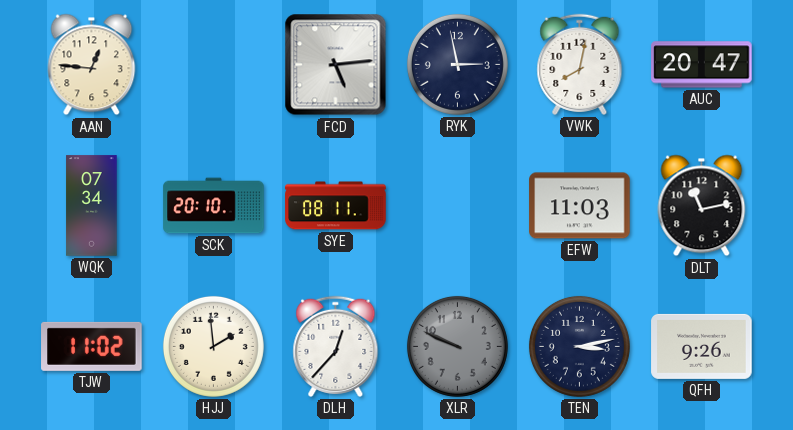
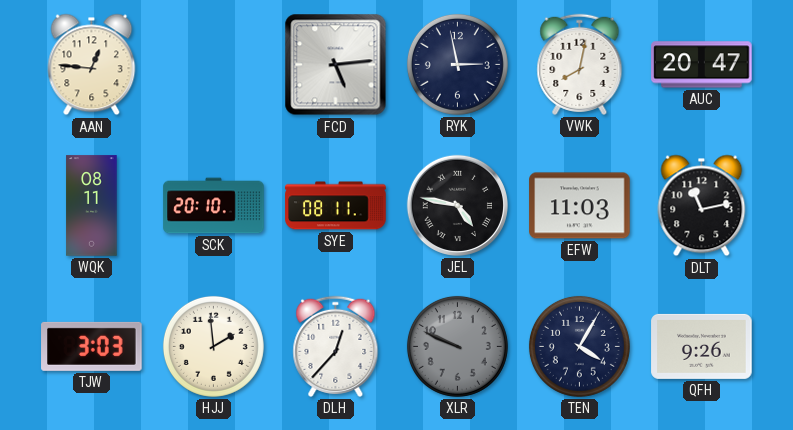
WQK: 07:34 -> 08:11
JEL: none -> 4:47
TJW: 11:02 -> 3:03
TEN: 3:13 -> 4:05
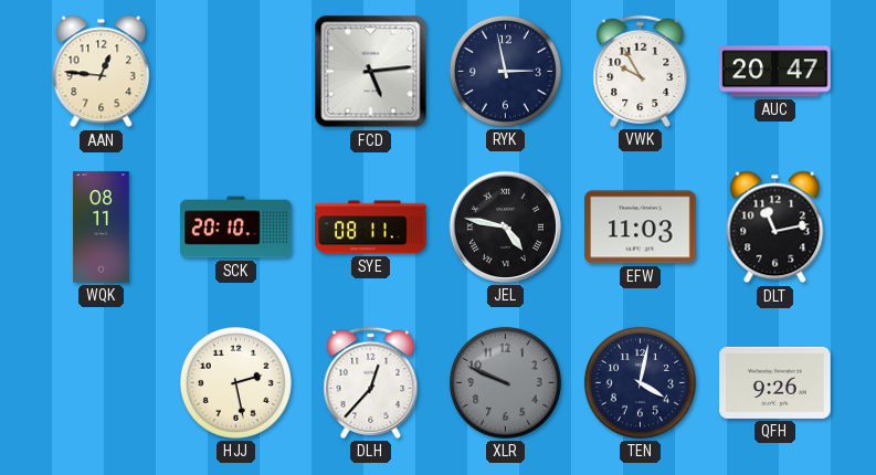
VWK: 8:02 -> 9:55
TJW: 3:03 -> none
HJJ: 1:59 -> 2:28
TEN: 4:05 -> 4:02
